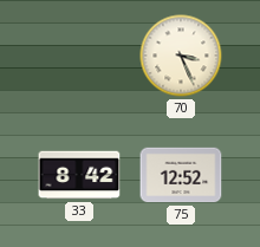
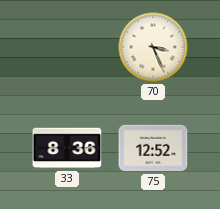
33: 8:42 -> 8:36
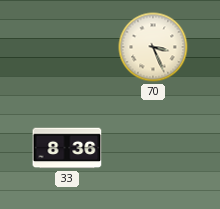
75: 12:52 -> none
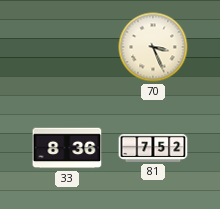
81: none -> 7:52
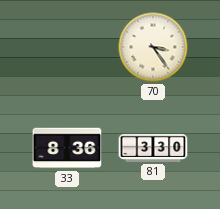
70: 3:26 -> 3:24
81: 7:52 -> 3:30
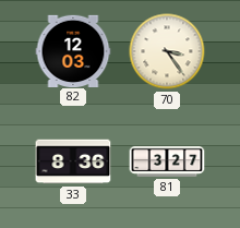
82: none -> 12:03
81: 3:30 -> 3:27
